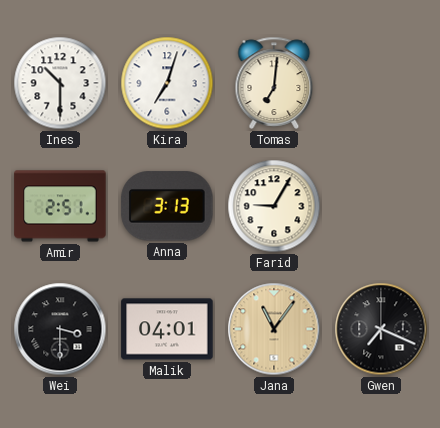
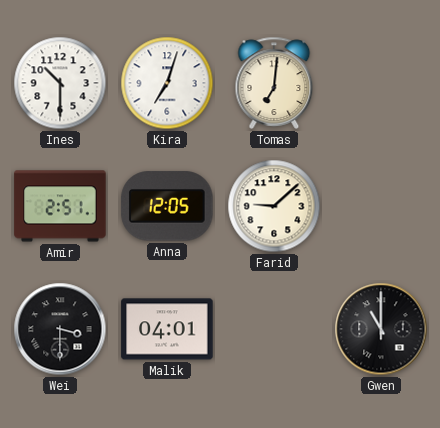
Anna: 3:13 -> 12:05
Farid: 9:05 -> 9:08
Jana: 11:06 -> none
Gwen: 7:19 -> 11:00
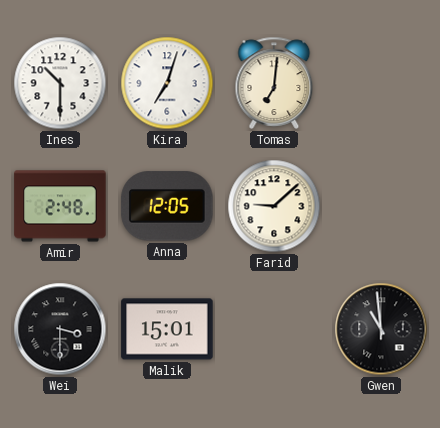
Amir: 2:51 -> 2:48
Malik: 04:01 -> 15:01
Gwen: 11:00 -> 10:59
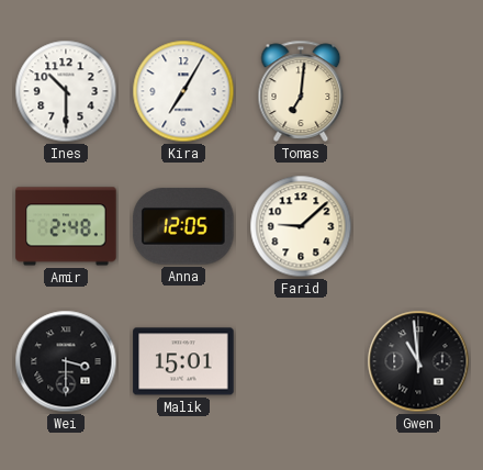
Kira: 7:03 -> 7:05
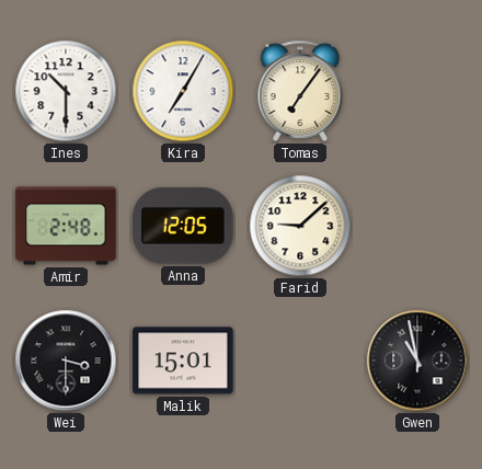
Tomas: 7:01 -> 7:06
Gwen: 10:59 -> 10:58
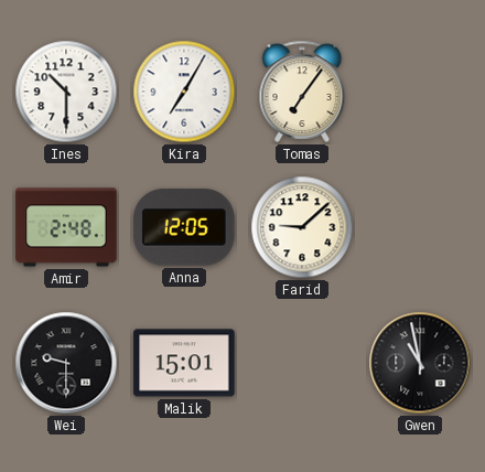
Wei: 3:30 -> 9:30
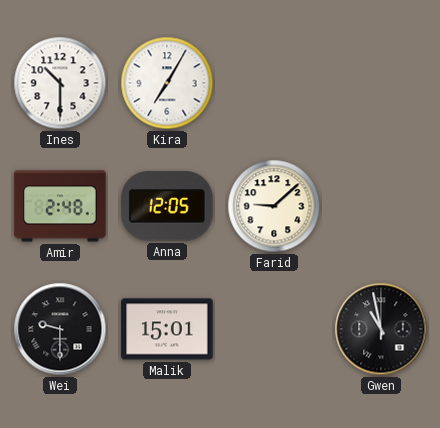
Tomas: 7:06 -> none
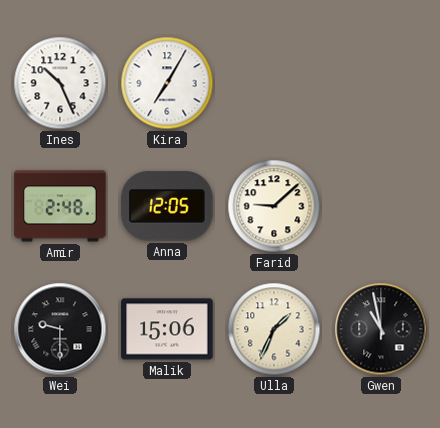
Ines: 10:30 -> 10:26
Malik: 15:01 -> 15:06
Ulla: none -> 1:34
